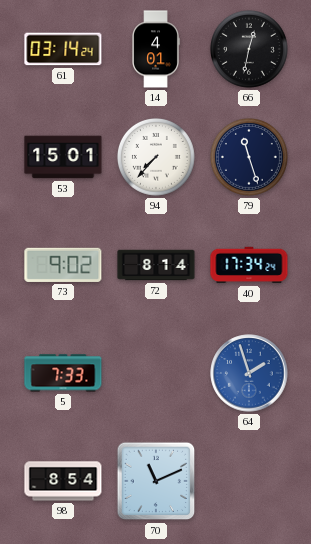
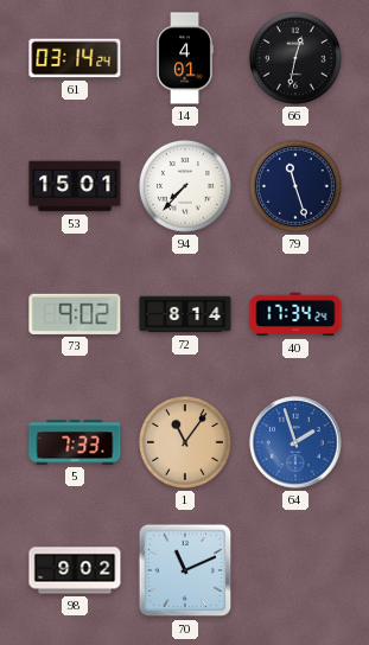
1: none -> 11:06
98: 8:54 -> 9:02
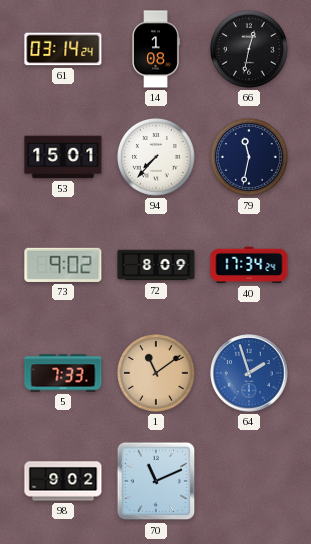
14: 4:01 -> 1:08
79: 11:27 -> 11:32
72: 8:14 -> 8:09
1: 11:06 -> 11:09
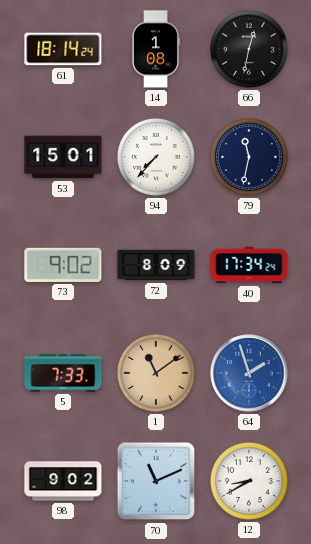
61: 03:14 -> 18:14
12: none -> 8:40
